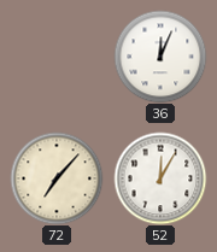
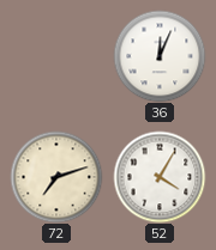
72: 7:07 -> 7:12
52: 12:05 -> 4:05
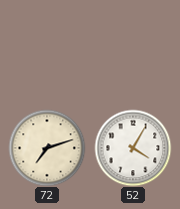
36: 12:04 -> none
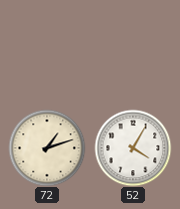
72: 7:12 -> 1:12
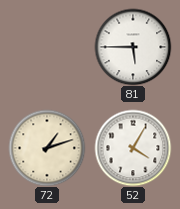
81: none -> 5:45
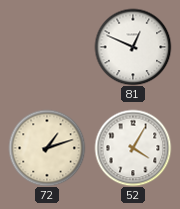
81: 5:45 -> 12:49
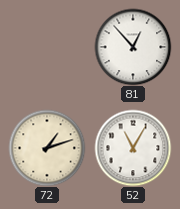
81: 12:49 -> 12:53
52: 4:05 -> 11:05
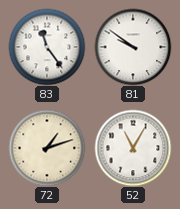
83: none -> 11:24
81: 12:53 -> 9:51
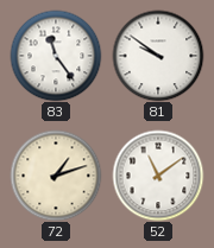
52: 11:05 -> 11:09
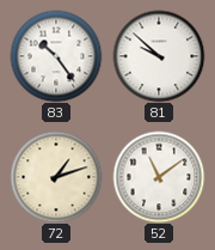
83: 11:24 -> 10:24
81: 9:51 -> 9:52
